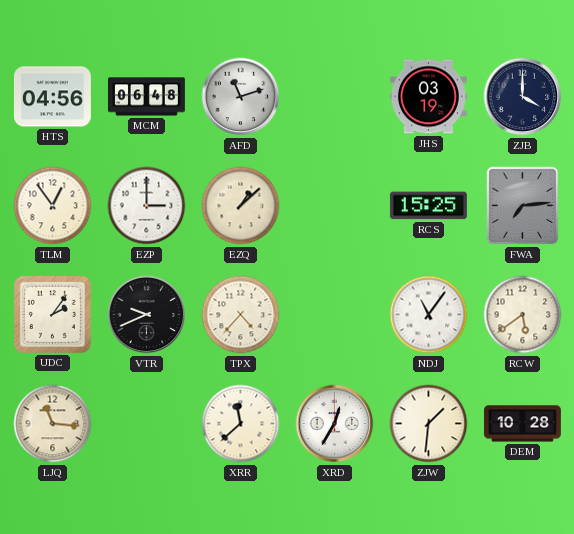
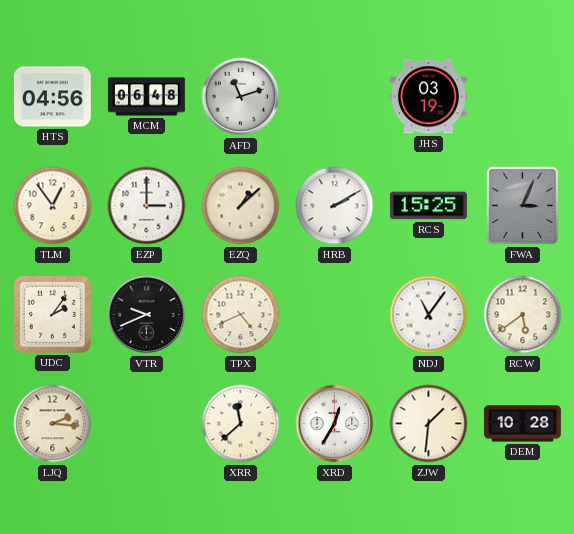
ZJB: 4:00 -> none
HRB: none -> 2:10
FWA: 7:14 -> 3:04
TPX: 4:37 -> 4:41
LJQ: 11:16 -> 2:16
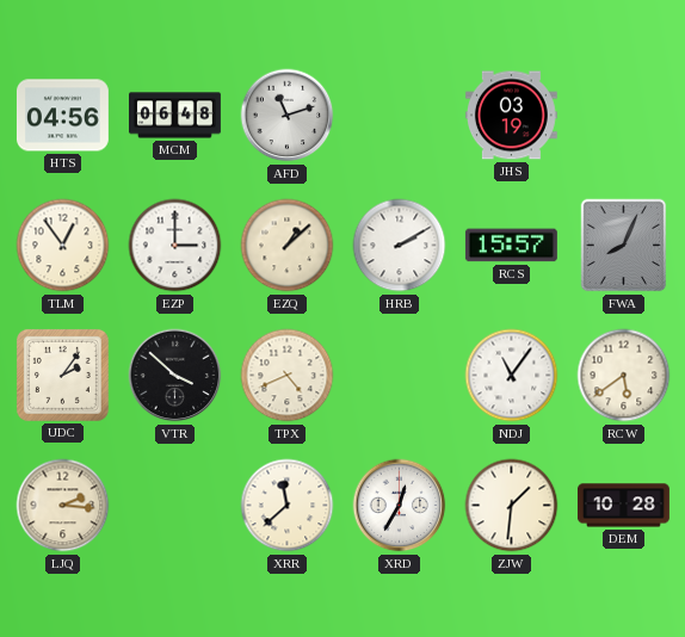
RCS: 15:25 -> 15:57
FWA: 3:04 -> 8:04
VTR: 9:41 -> 3:52
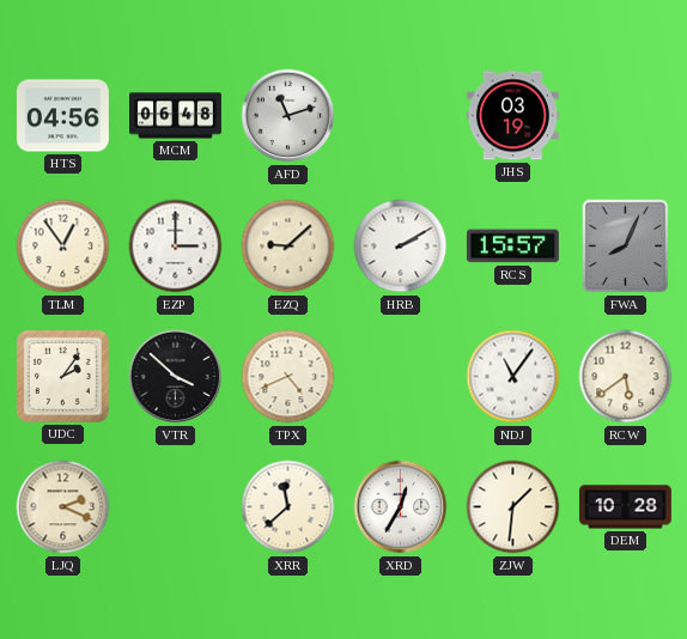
EZQ: 1:08 -> 9:08
LJQ: 2:16 -> 2:19
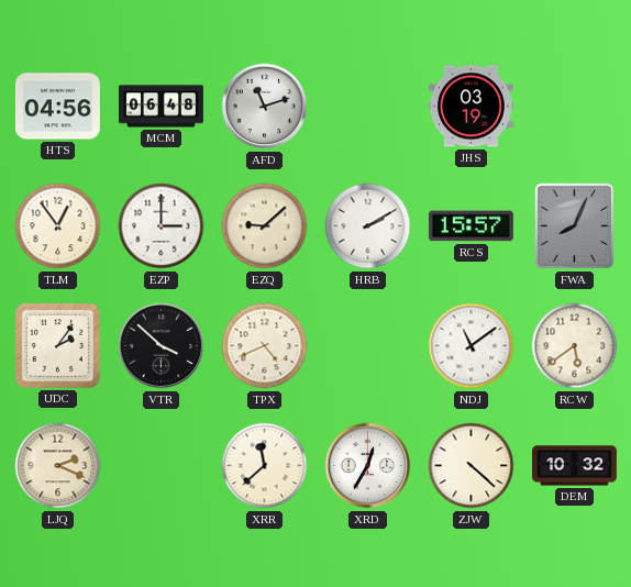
NDJ: 11:06 -> 11:09
ZJW: 1:31 -> 4:22
DEM: 10:28 -> 10:32
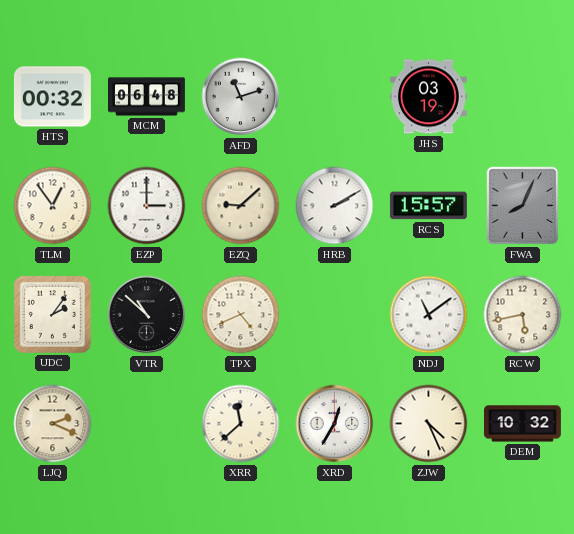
HTS: 04:56 -> 00:32
VTR: 3:52 -> 10:52
RCW: 5:39 -> 5:43
ZJW: 4:22 -> 4:26
